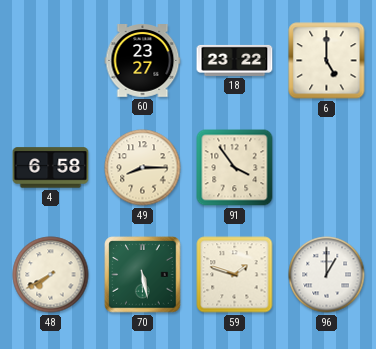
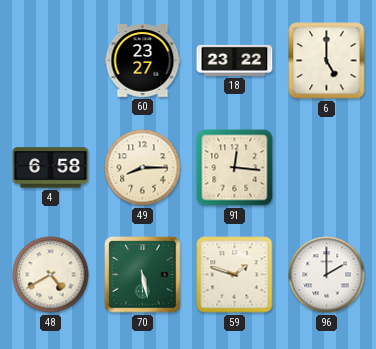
91: 3:54 -> 12:16
48: 7:40 -> 4:40
96: 1:00 -> 2:00
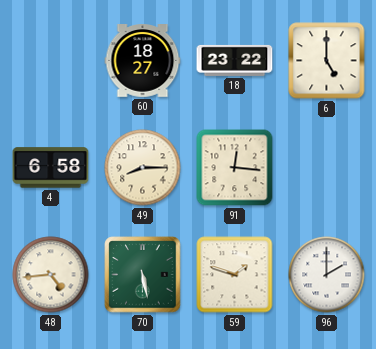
60: 23:27 -> 18:27
48: 4:40 -> 4:44
